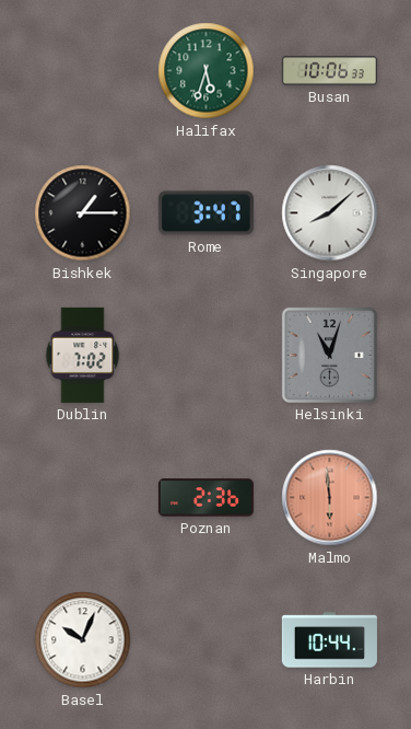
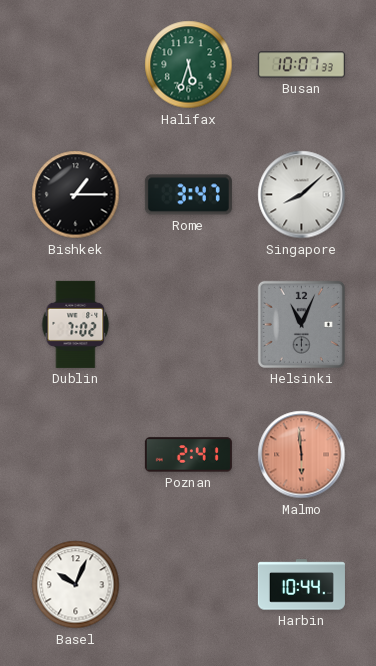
Busan: 10:06 -> 10:07
Helsinki: 11:03 -> 11:04
Poznan: 2:36 -> 2:41
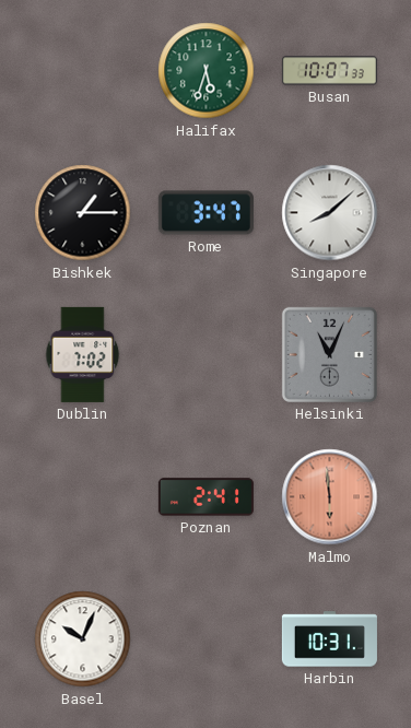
Harbin: 10:44 -> 10:31
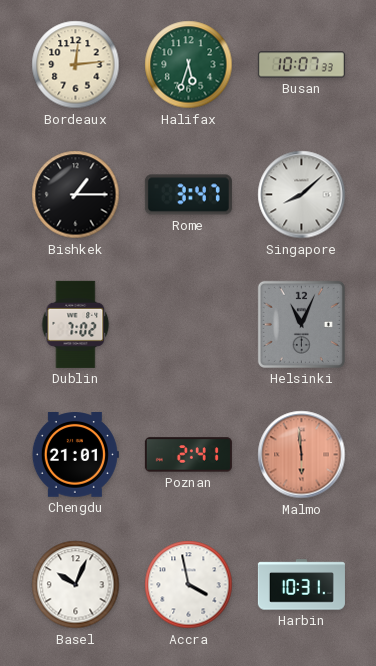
Bordeaux: none -> 12:14
Chengdu: none -> 21:01
Accra: none -> 3:58
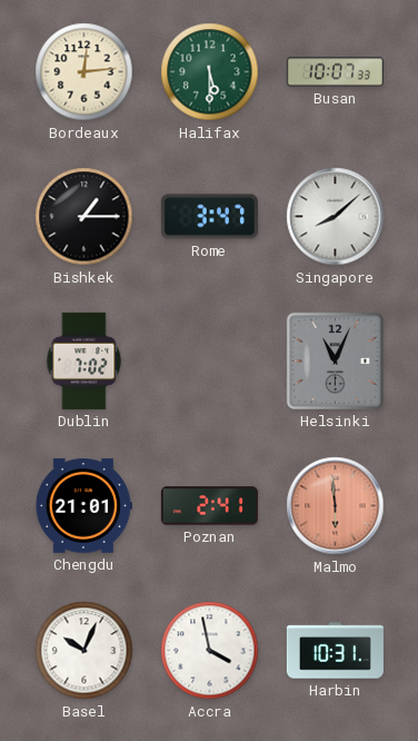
Halifax: 5:33 -> 5:30
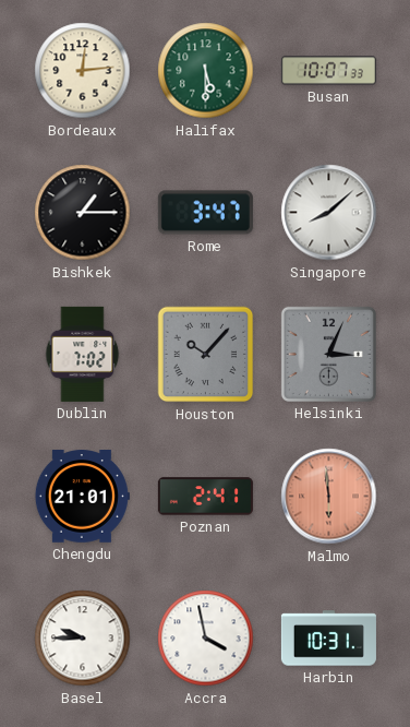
Houston: none -> 10:07
Helsinki: 11:04 -> 3:04
Basel: 10:04 -> 9:45
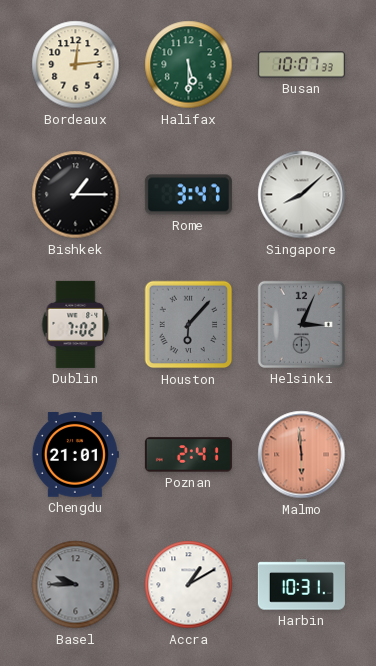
Houston: 10:07 -> 6:07
Basel dial: white -> grey
Accra: 3:58 -> 1:10
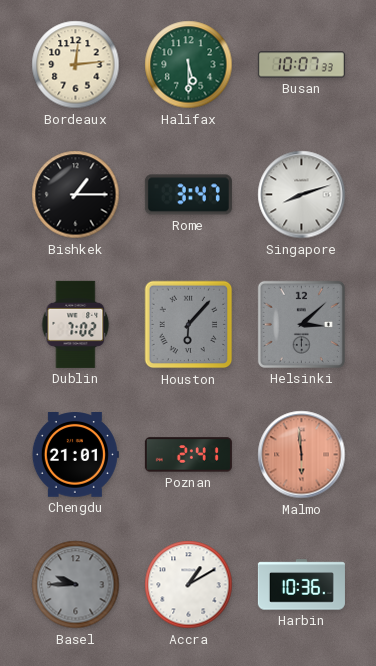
Singapore: 8:08 -> 8:12
Helsinki: 3:04 -> 3:08
Harbin: 10:31 -> 10:36
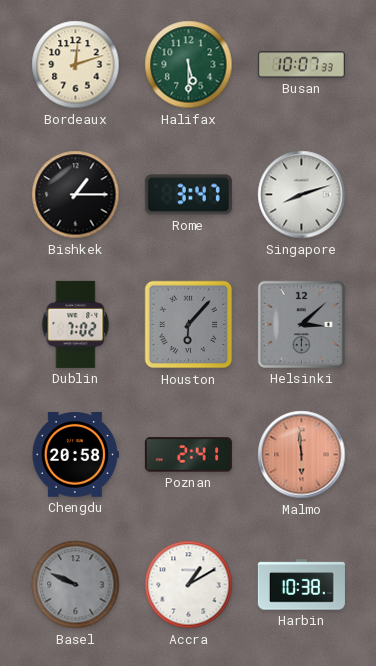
Bordeaux: 12:14 -> 12:12
Chengdu: 21:01 -> 20:58
Basel: 9:45 -> 9:49
Harbin: 10:36 -> 10:38
